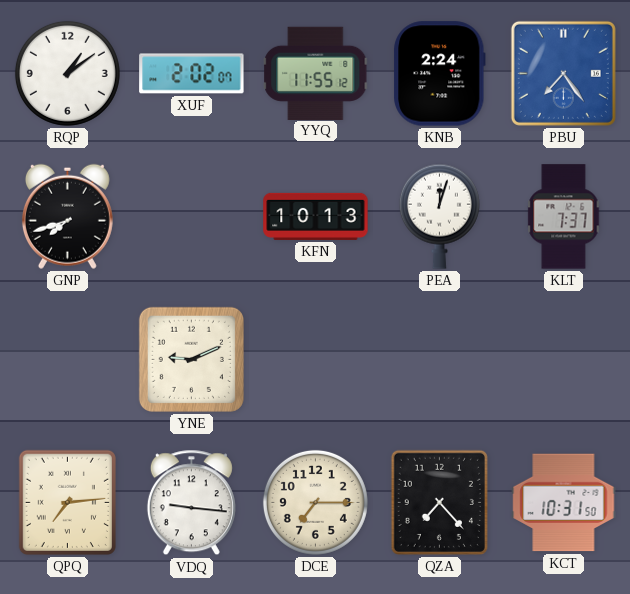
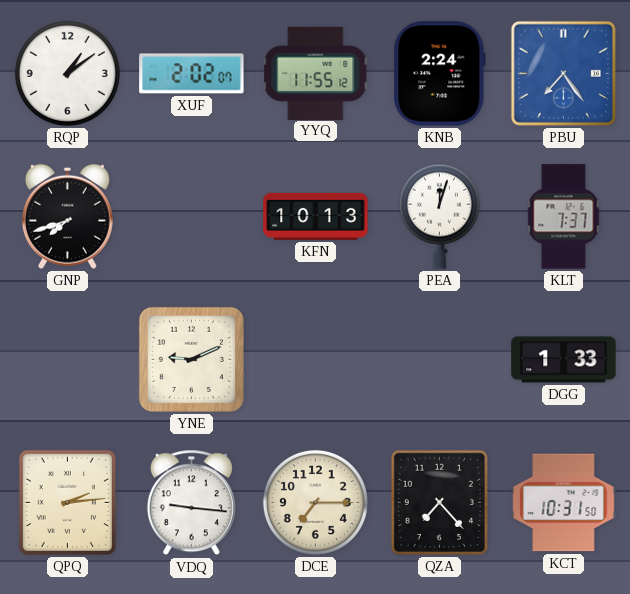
DGG: none -> 1:33
QPQ: 7:14 -> 2:14
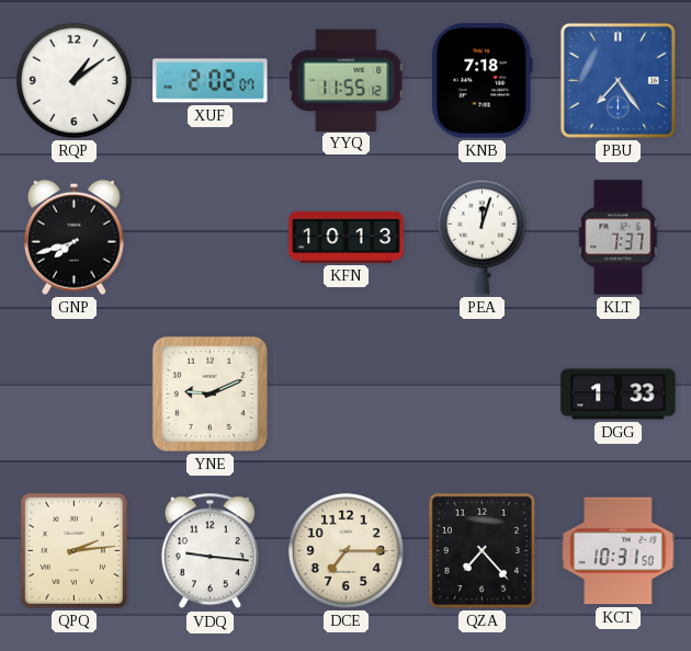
KNB: 2:24 -> 7:18
